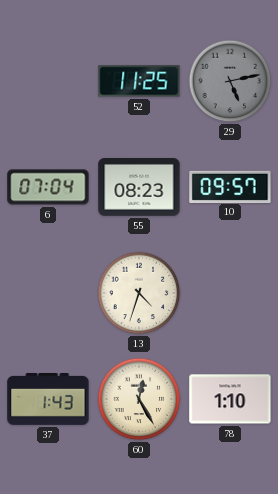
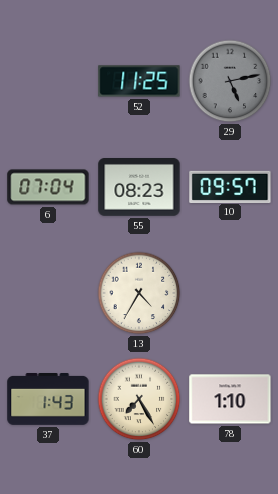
13: 4:33 -> 4:35
60: 12:25 -> 7:25
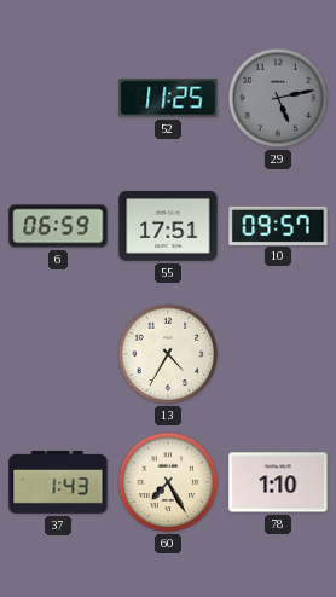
6: 07:04 -> 06:59
55: 08:23 -> 17:51
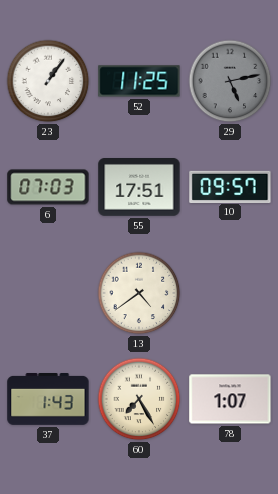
23: none -> 1:06
6: 06:59 -> 07:03
13: 4:35 -> 4:39
78: 1:10 -> 1:07
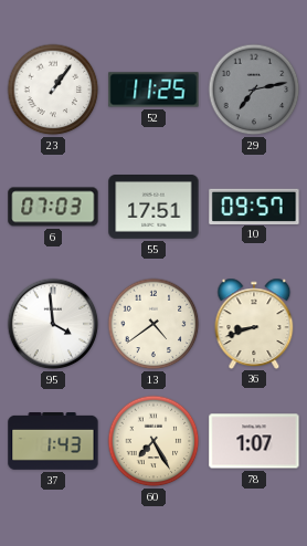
29: 5:13 -> 7:13
95: none -> 3:59
36: none -> 8:42
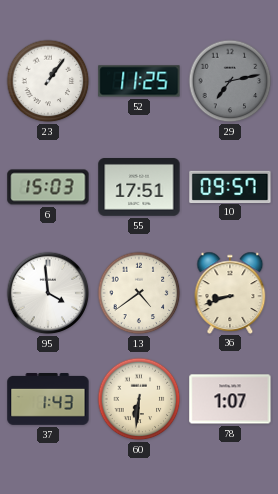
6: 07:03 -> 15:03
60: 7:25 -> 6:31
